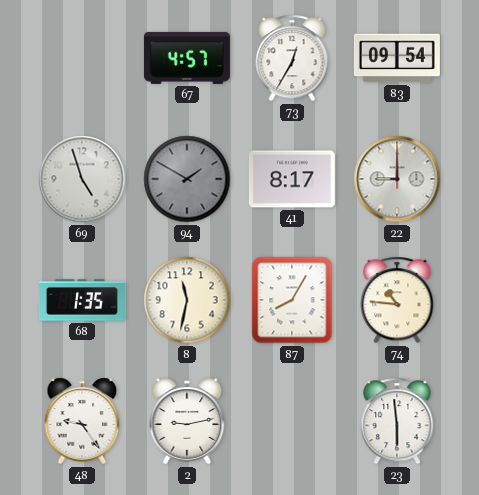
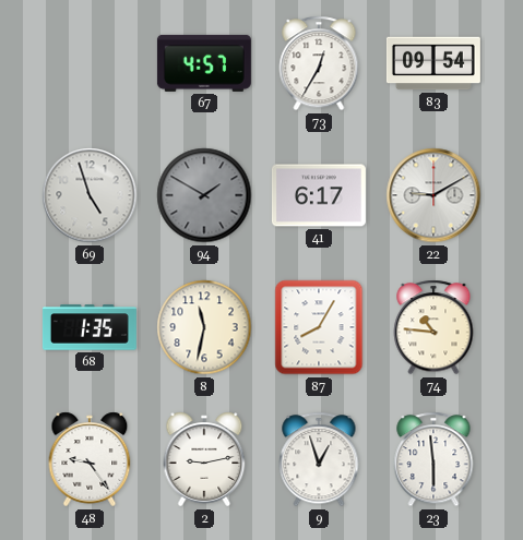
41: 8:17 -> 6:17
22: 9:00 -> 9:10
9: none -> 12:57
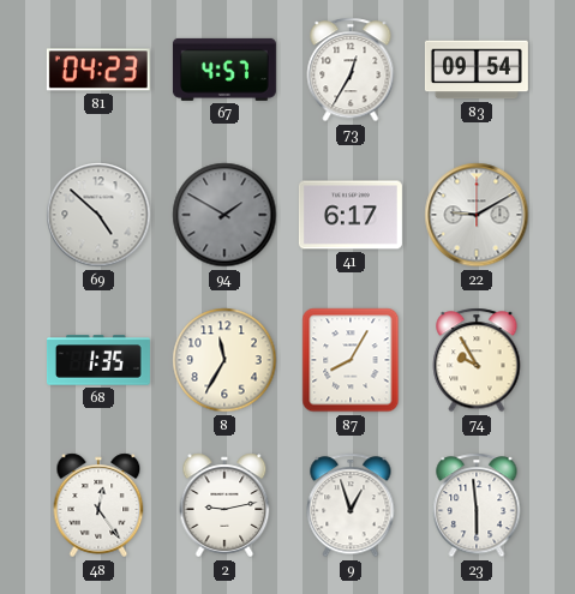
81: none -> 04:23
69: 4:57 -> 4:52
8: 11:32 -> 11:35
74: 10:46 -> 9:55
48: 9:24 -> 12:24
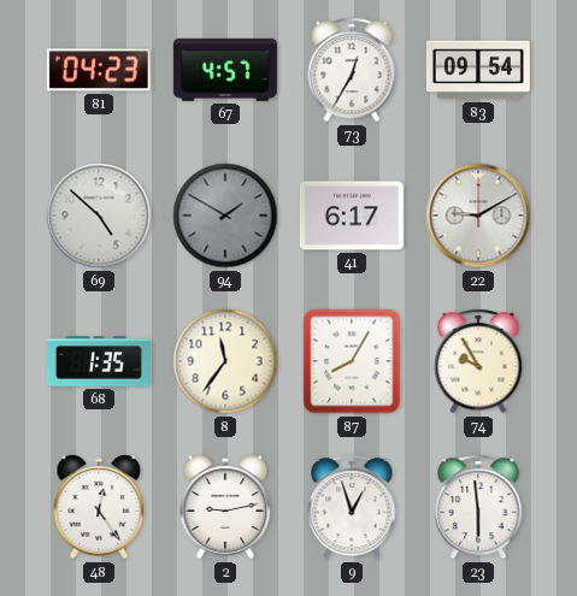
8: 11:35 -> 11:36
